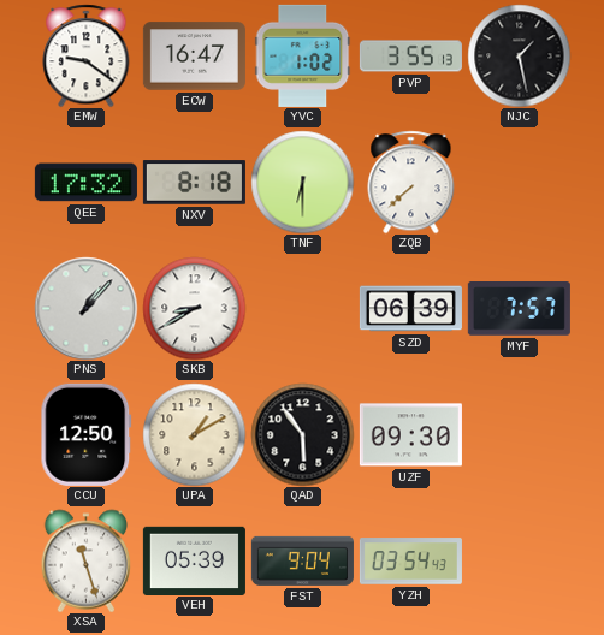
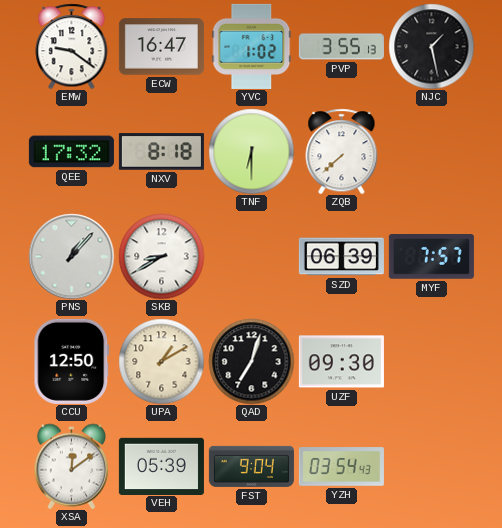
QAD: 5:54 -> 7:03
XSA: 11:27 -> 12:09
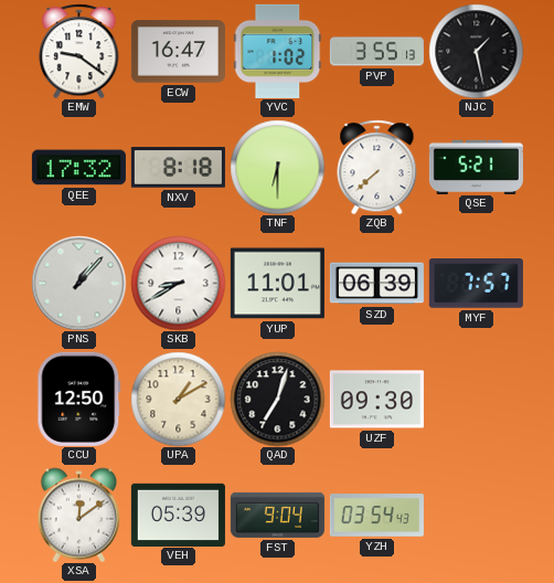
QSE: none -> 5:21
YUP: none -> 11:01
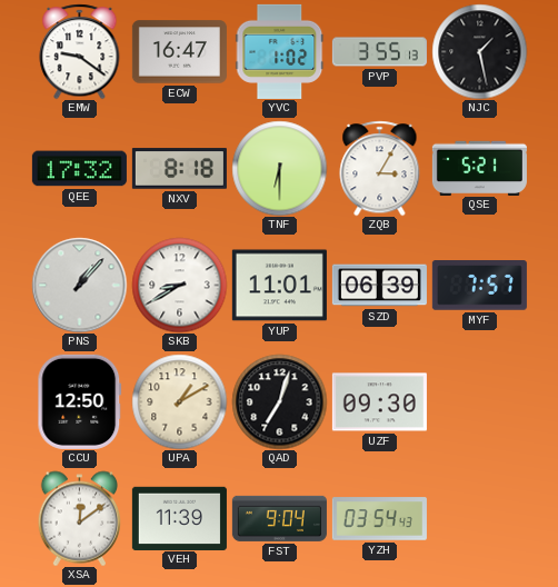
ZQB: 7:38 -> 3:05
VEH: 05:39 -> 11:39
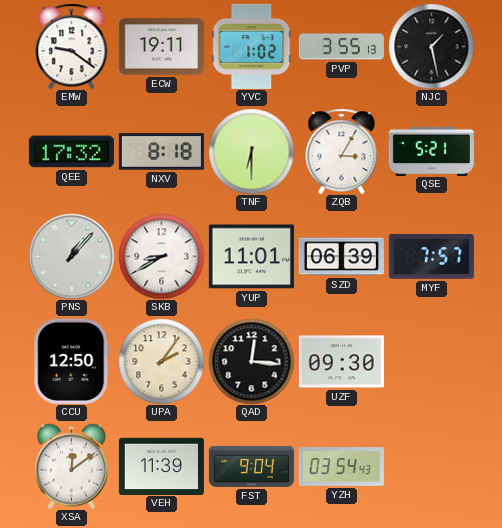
ECW: 16:47 -> 19:11
UPA: 1:10 -> 2:06
QAD: 7:03 -> 12:16
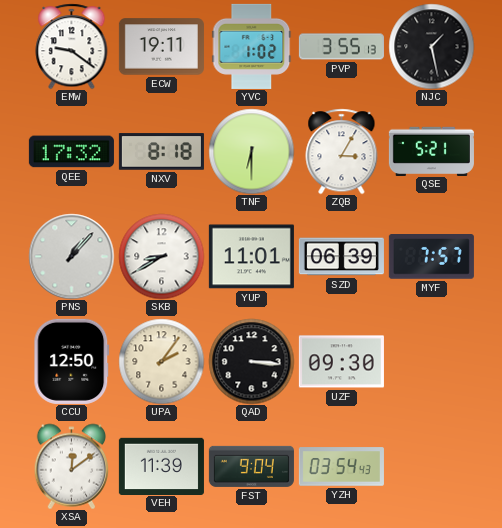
QAD: 12:16 -> 3:16
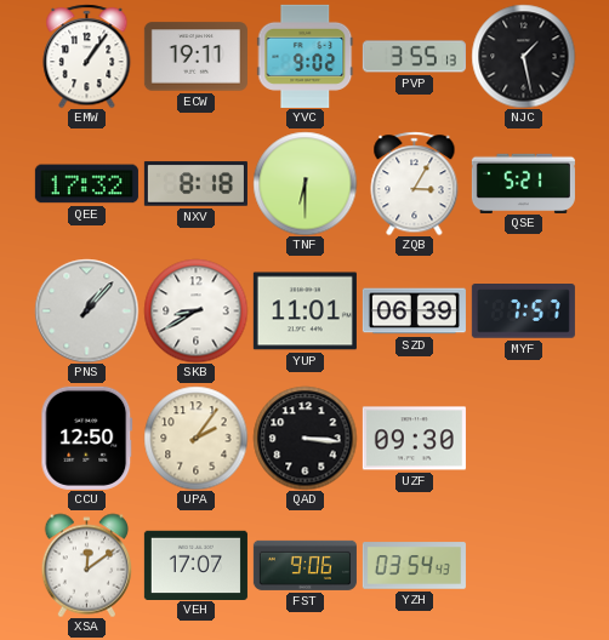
EMW: 9:21 -> 1:06
YVC: 1:02 -> 9:02
VEH: 11:39 -> 17:07
FST: 9:04 -> 9:06
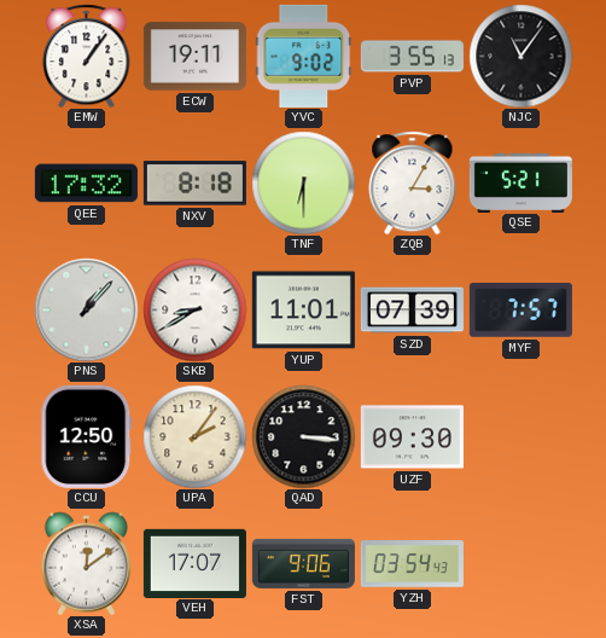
NJC: 1:28 -> 11:06
SZD: 06:39 -> 07:39
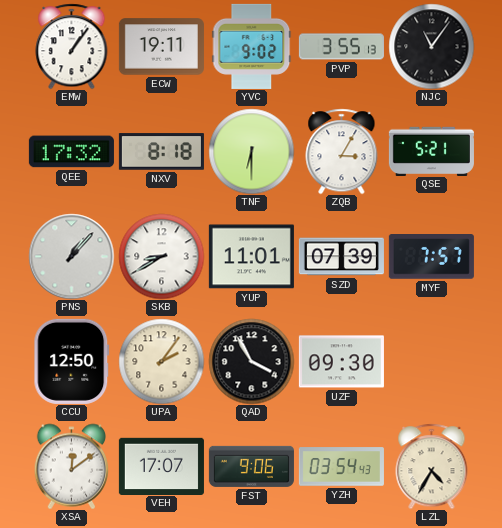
QAD: 3:16 -> 3:55
LZL: none -> 4:35
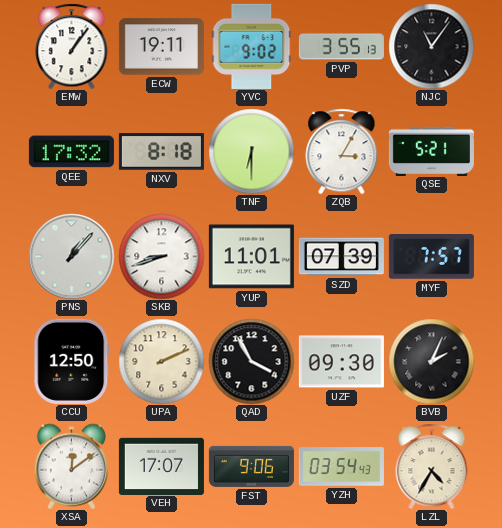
SKB: 8:40 -> 8:42
UPA: 2:06 -> 2:11
BVB: none -> 2:04
